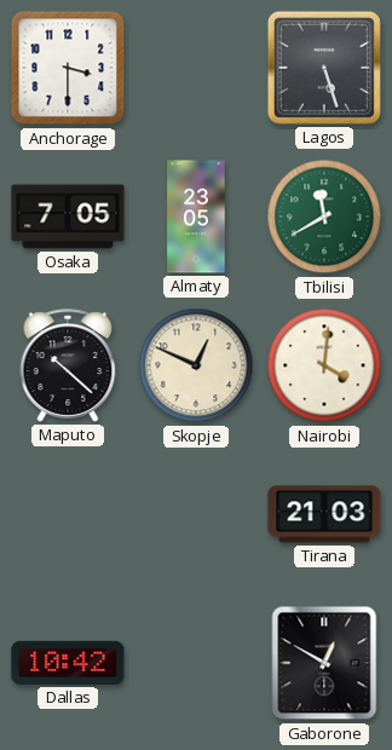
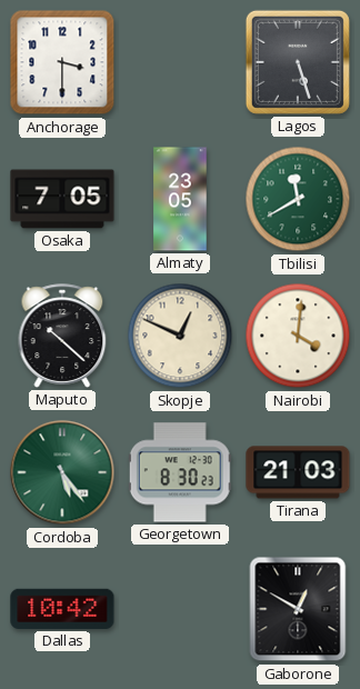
Cordoba: none -> 5:24
Georgetown: none -> 8:30
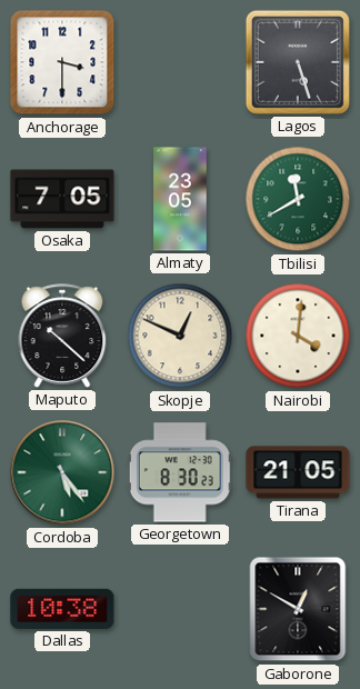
Tirana: 21:03 -> 21:05
Dallas: 10:42 -> 10:38
